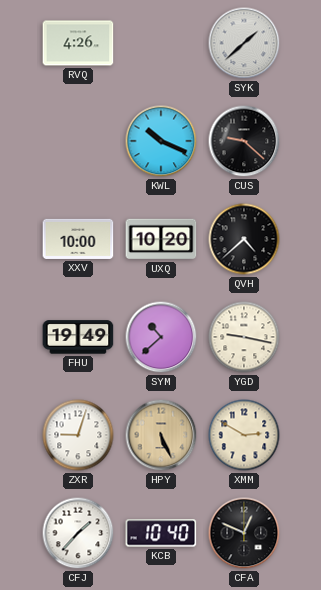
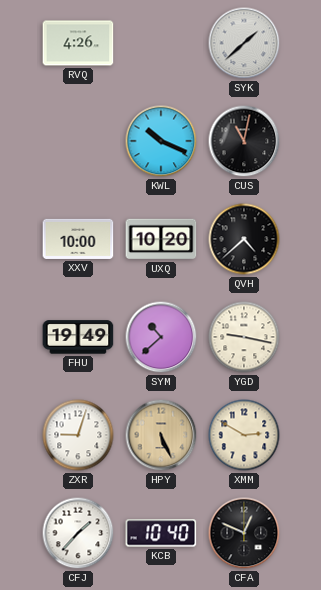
CUS: 9:22 -> 11:02
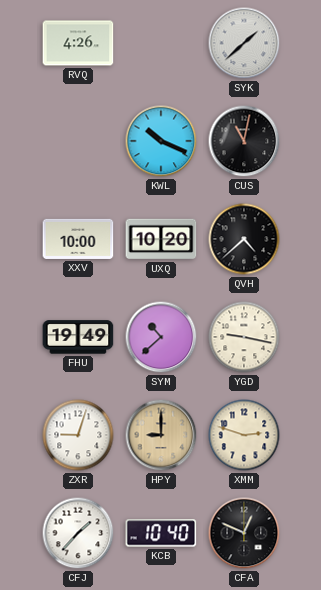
HPY: 5:26 -> 9:00
XMM: 2:50 -> 2:48
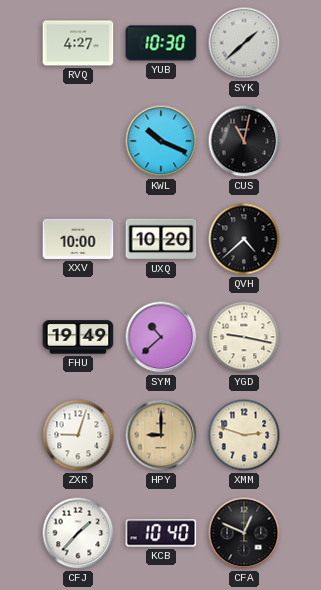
RVQ: 4:26 -> 4:27
YUB: none -> 10:30
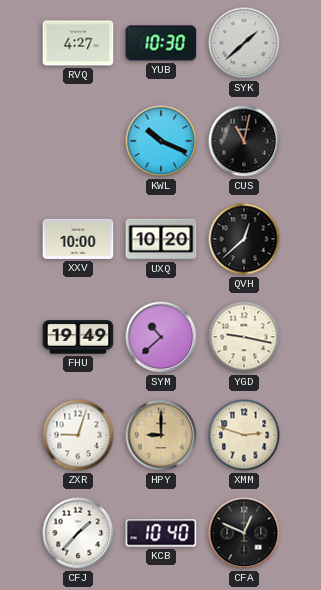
QVH: 4:38 -> 12:38
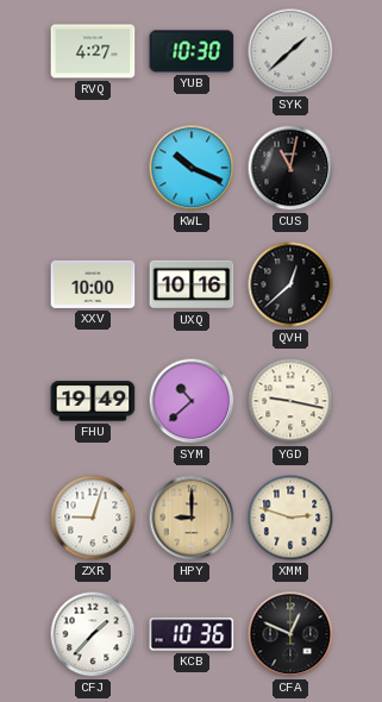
UXQ: 10:20 -> 10:16
KCB: 10:40 -> 10:36
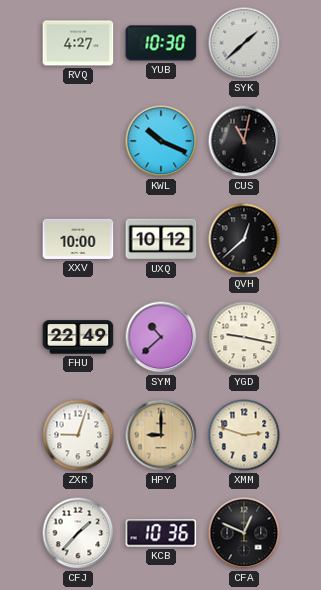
UXQ: 10:16 -> 10:12
FHU: 19:49 -> 22:49
